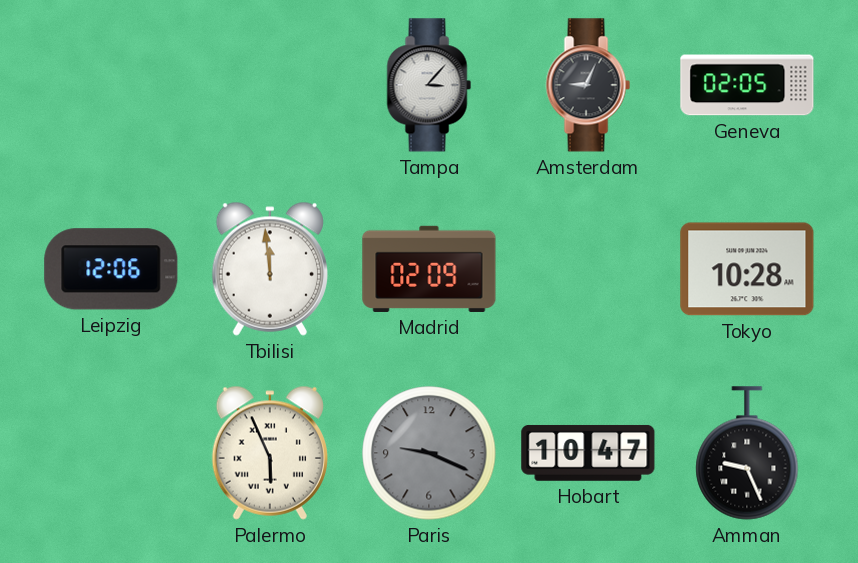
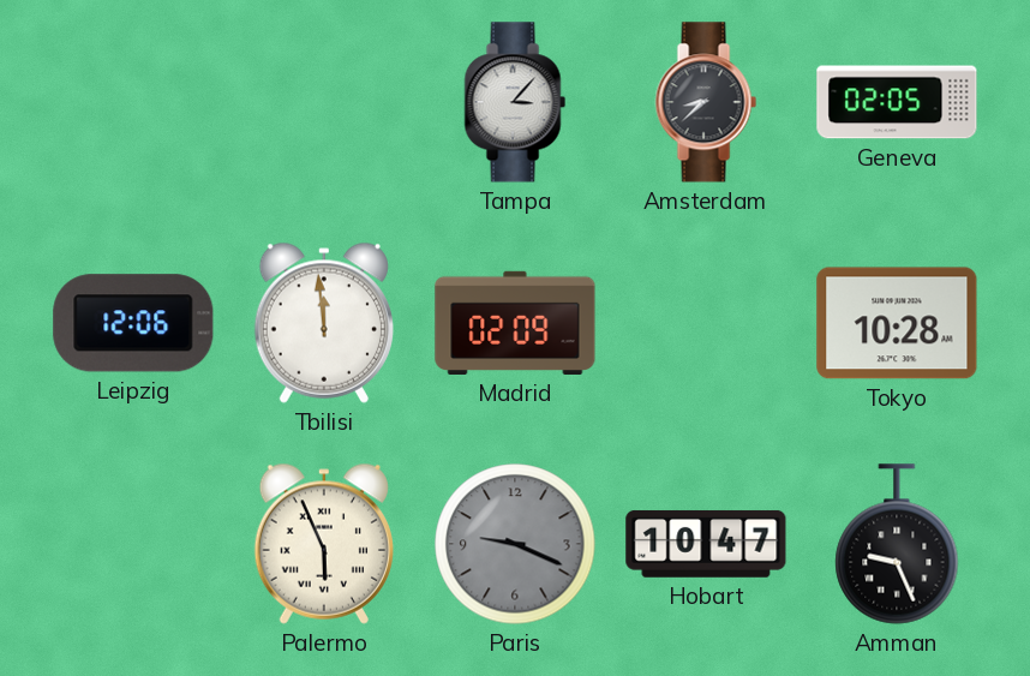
Amsterdam: 9:04 -> 8:38
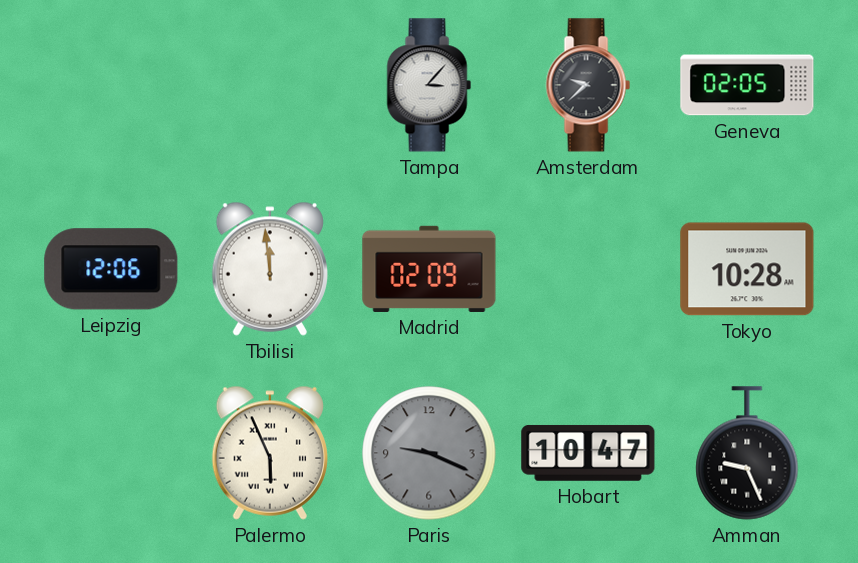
Amsterdam: 8:38 -> 9:38
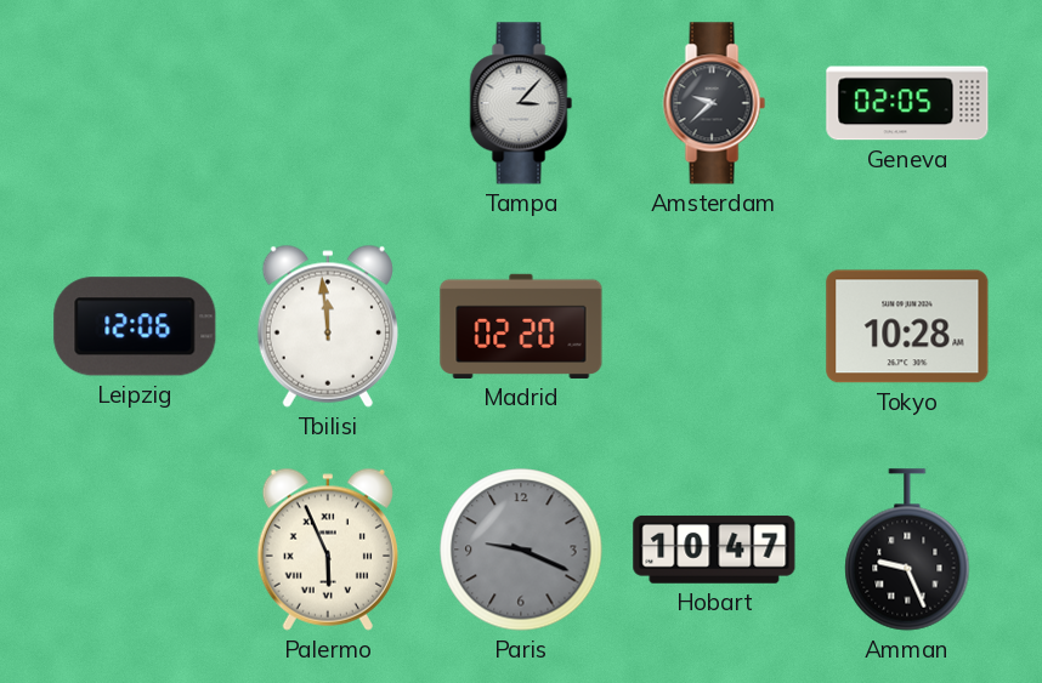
Madrid: 02:09 -> 02:20
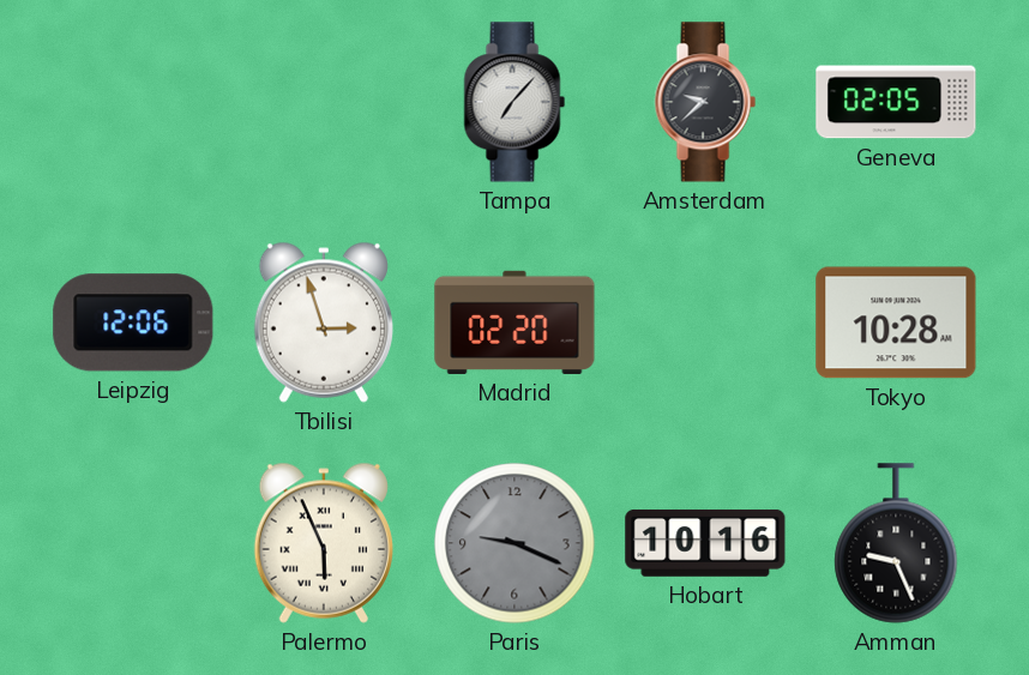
Tampa: 3:07 -> 7:07
Tbilisi: 11:59 -> 2:57
Hobart: 10:47 -> 10:16
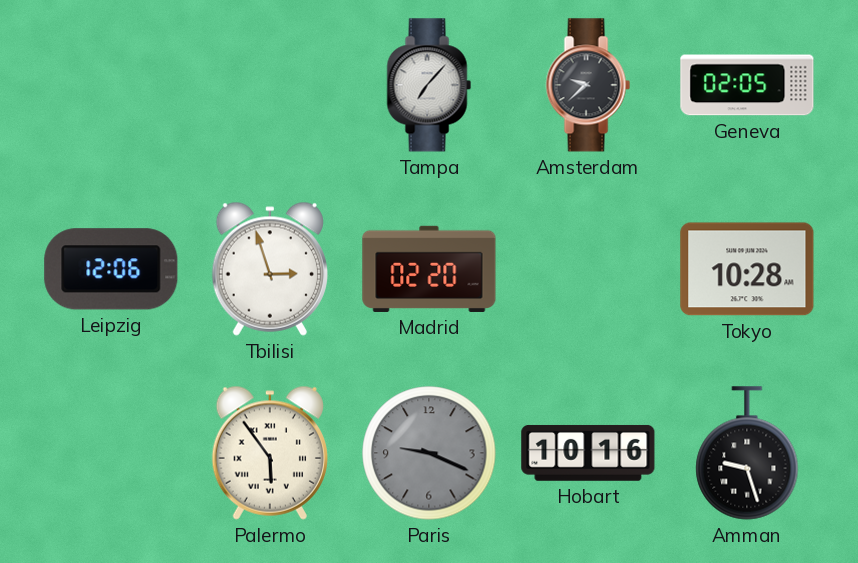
Palermo: 5:56 -> 5:54
Amman: 9:26 -> 9:27
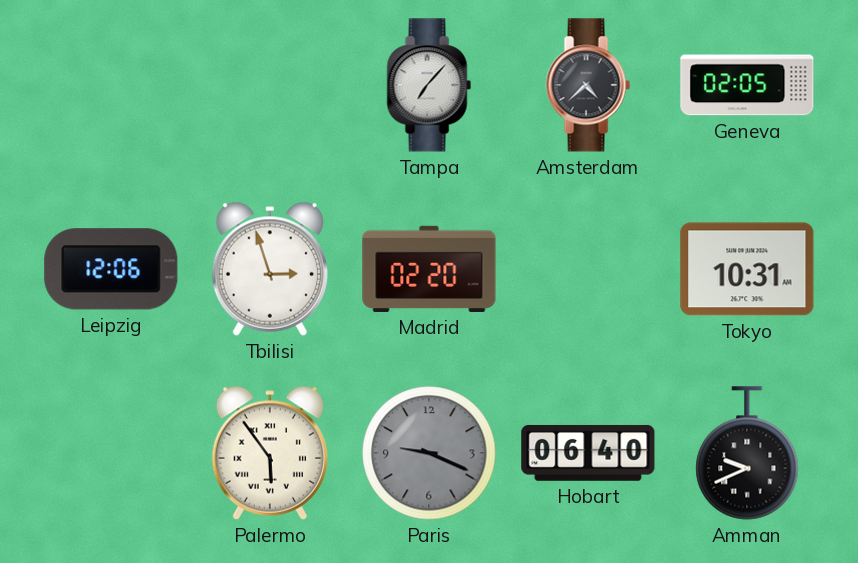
Amsterdam: 9:38 -> 4:38
Tokyo: 10:28 -> 10:31
Hobart: 10:16 -> 06:40
Amman: 9:27 -> 9:41
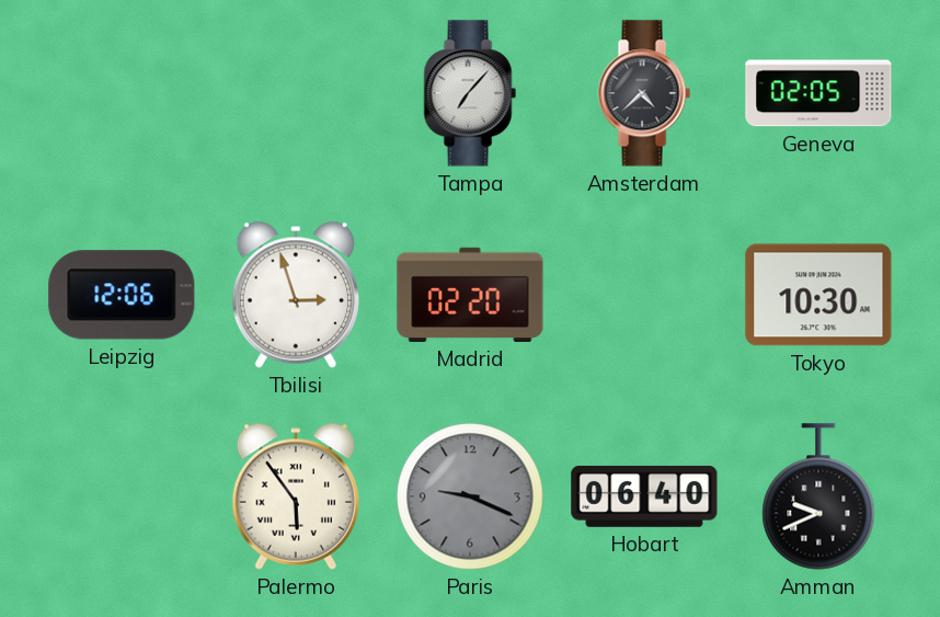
Tokyo: 10:31 -> 10:30
